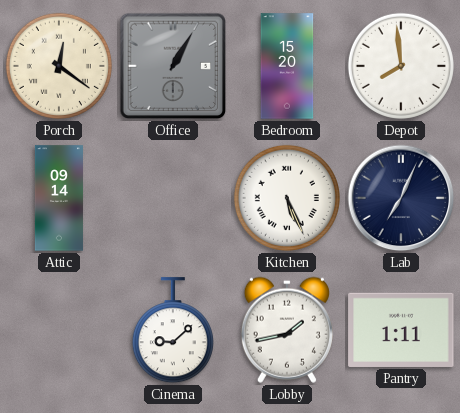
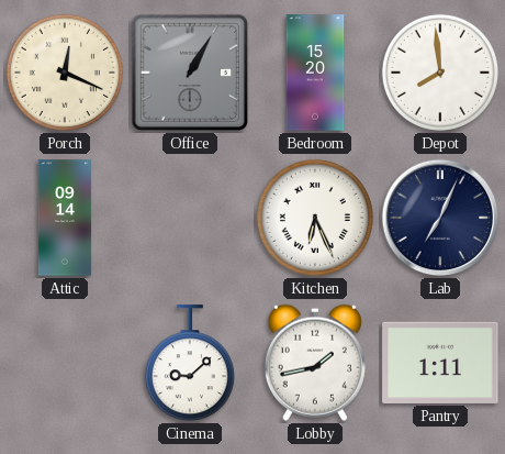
Porch: 12:21 -> 12:19
Kitchen: 5:26 -> 6:26
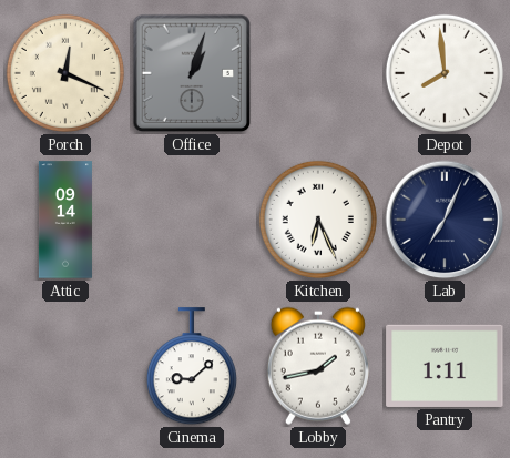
Office: 1:05 -> 1:03
Bedroom: 15:20 -> none
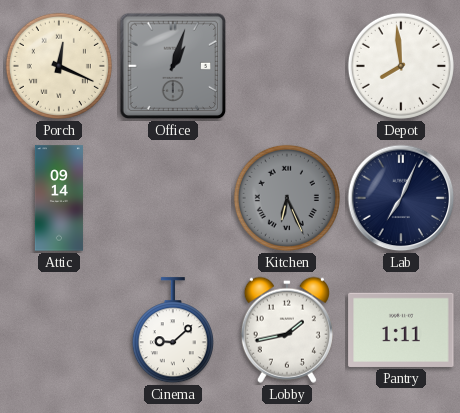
Kitchen dial: white -> grey
